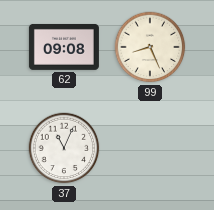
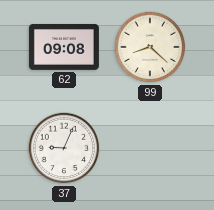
99: 8:26 -> 8:22
37: 11:04 -> 9:04
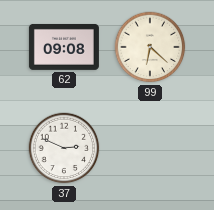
99: 8:22 -> 6:22
37: 9:04 -> 2:49
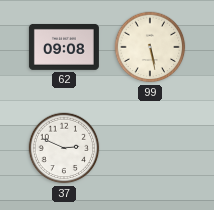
99: 6:22 -> 5:28
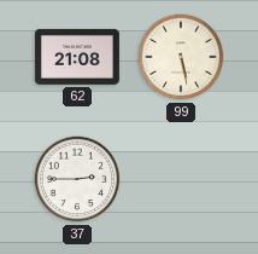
62: 09:08 -> 21:08
37: 2:49 -> 2:45
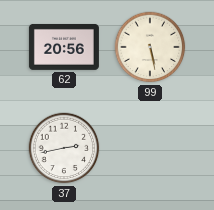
62: 21:08 -> 20:56
37: 2:45 -> 2:43
